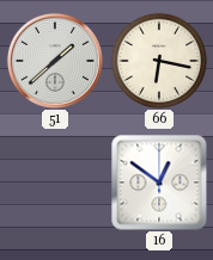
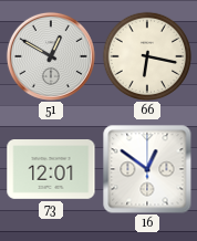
51: 1:38 -> 12:50
73: none -> 12:01
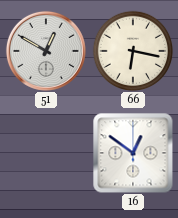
73: 12:01 -> none
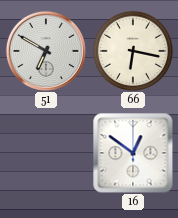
51: 12:50 -> 6:50
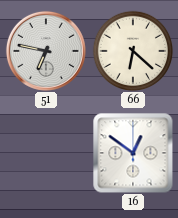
51: 6:50 -> 6:47
66: 6:17 -> 6:22
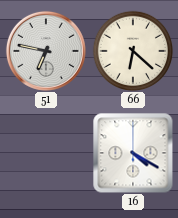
16: 12:51 -> 4:20
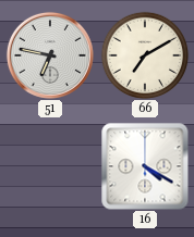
66: 6:22 -> 7:10
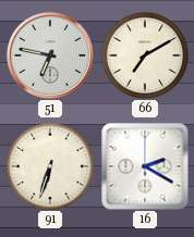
91: none -> 6:33
16: 4:20 -> 2:20
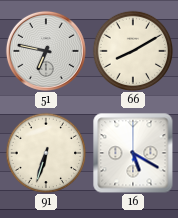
66: 7:10 -> 8:10
16: 2:20 -> 5:20
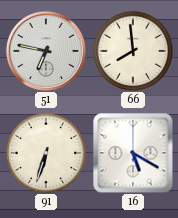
66: 8:10 -> 7:59
